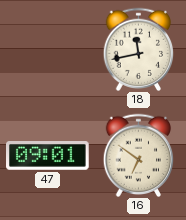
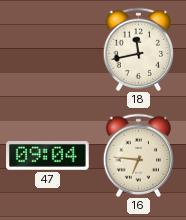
47: 09:01 -> 09:04
16: 6:51 -> 6:46
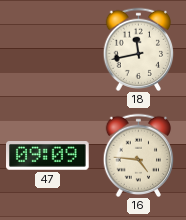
47: 09:04 -> 09:09
16: 6:46 -> 4:46
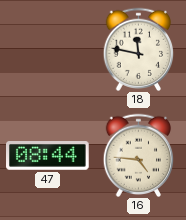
18: 11:43 -> 11:47
47: 09:09 -> 08:44
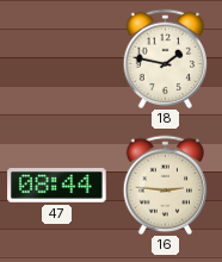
18: 11:47 -> 1:47
16: 4:46 -> 2:46
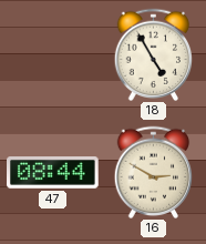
18: 1:47 -> 4:55
16: 2:46 -> 2:50
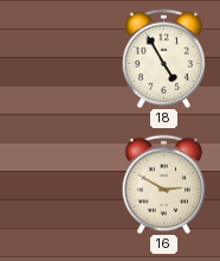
47: 08:44 -> none
